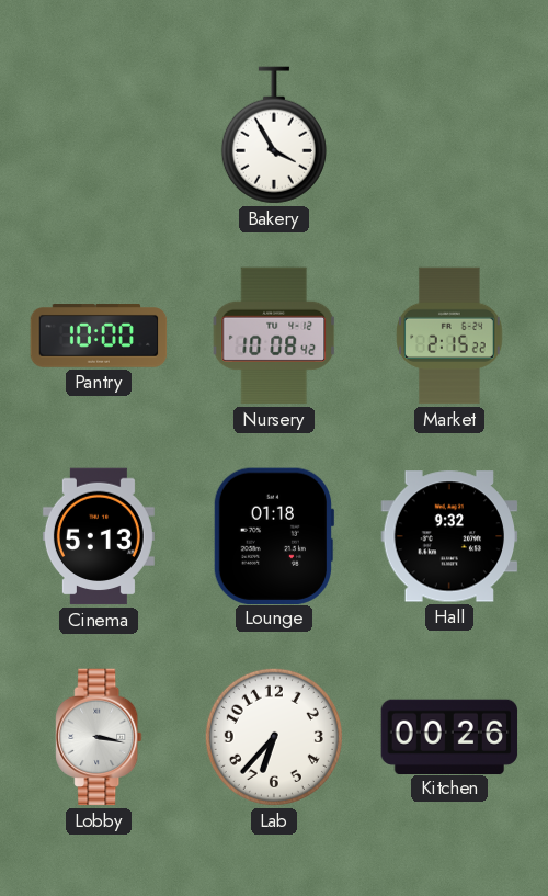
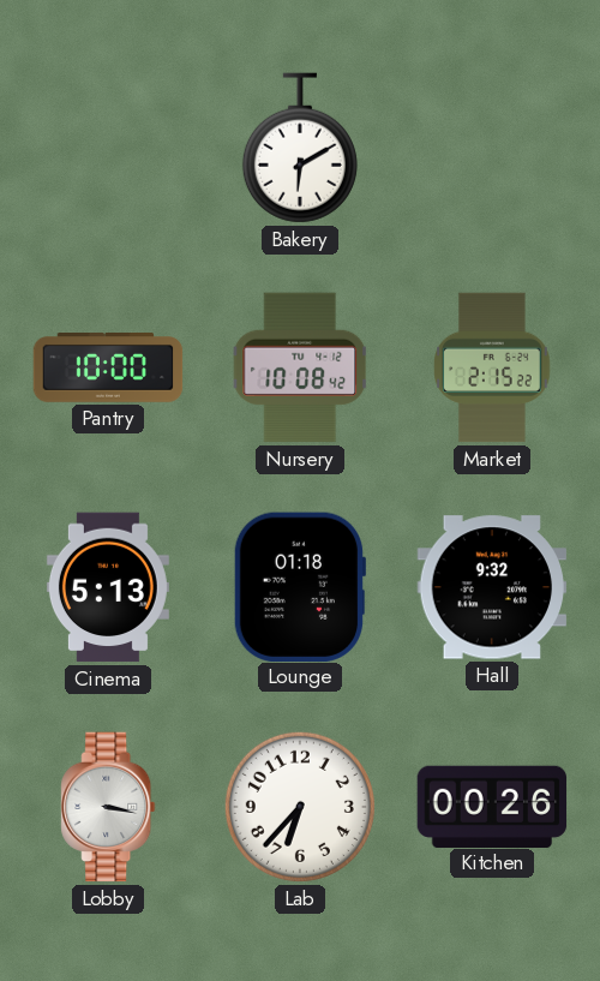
Bakery: 3:55 -> 6:10
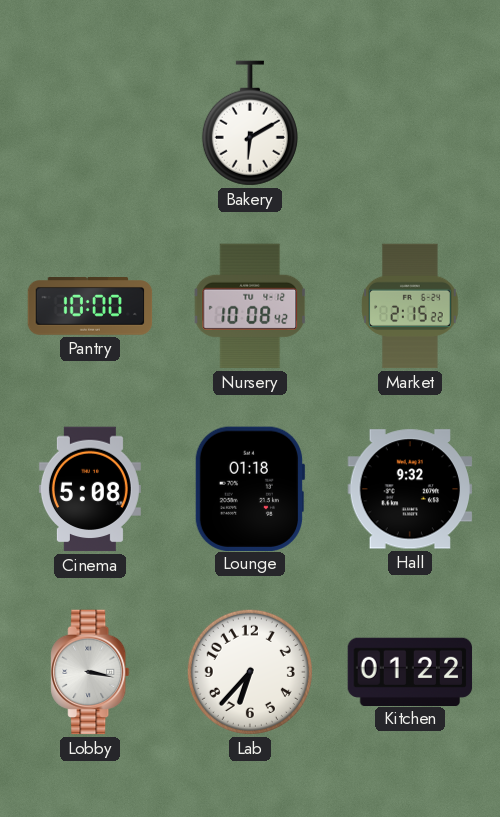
Cinema: 5:13 -> 5:08
Kitchen: 00:26 -> 01:22
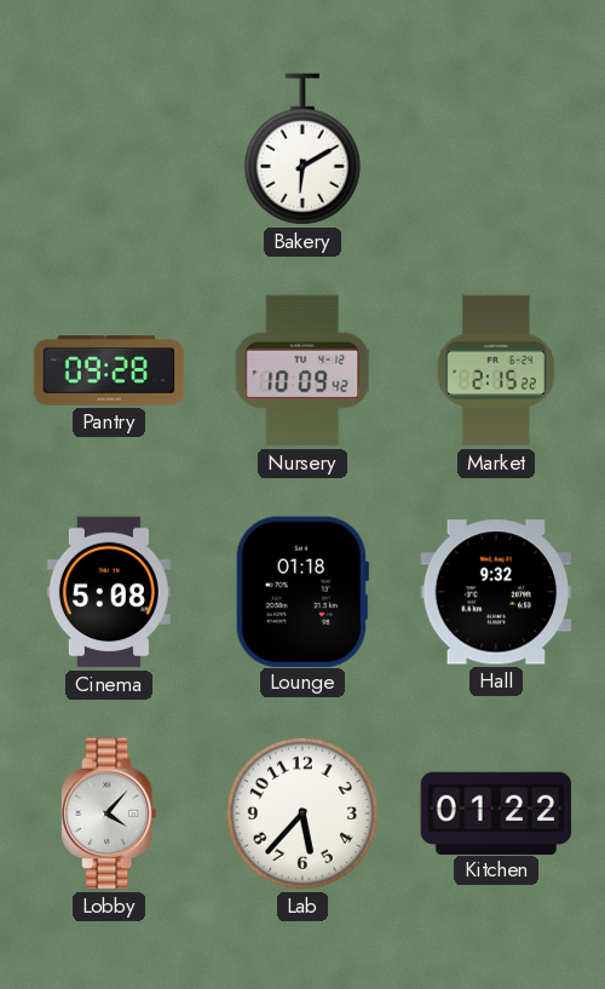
Pantry: 10:00 -> 09:28
Nursery: 10:08 -> 10:09
Lobby: 3:17 -> 4:07
Lab: 6:37 -> 5:37
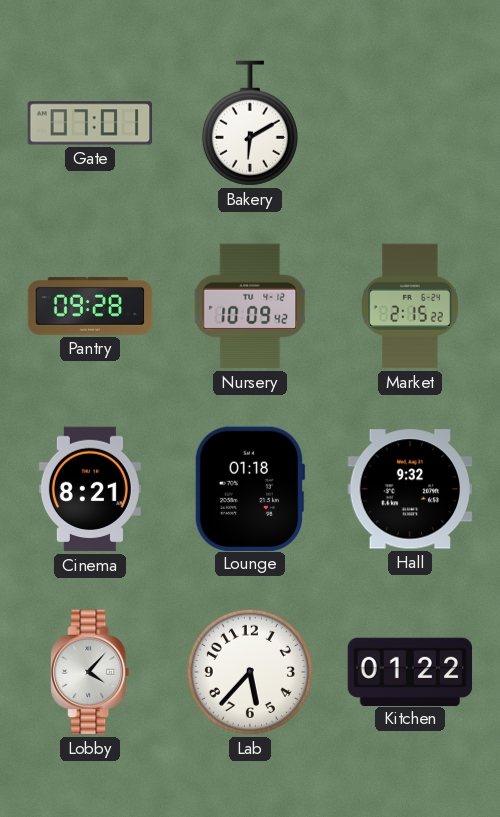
Gate: none -> 07:01
Cinema: 5:08 -> 8:21
